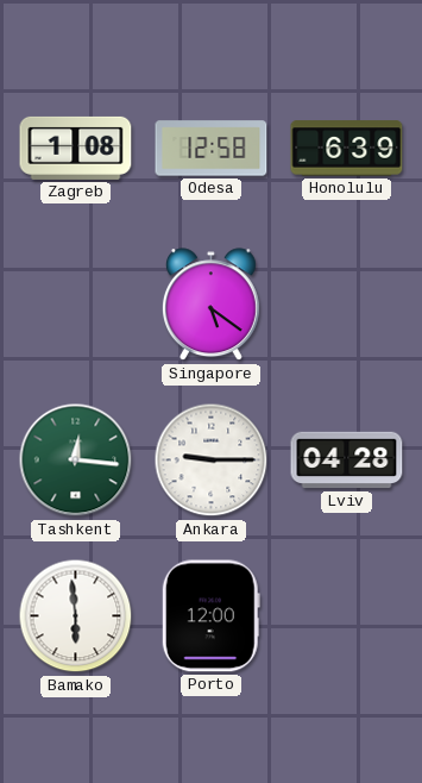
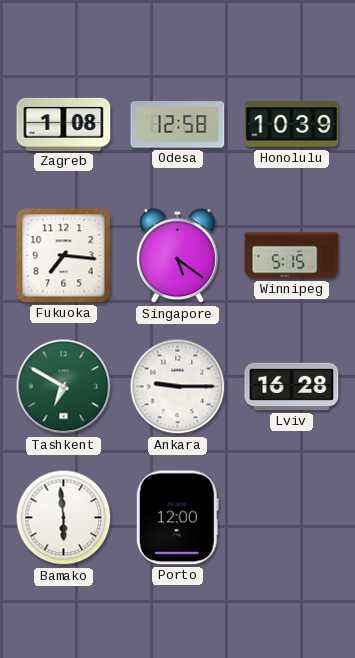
Honolulu: 6:39 -> 10:39
Fukuoka: none -> 7:16
Winnipeg: none -> 5:15
Tashkent: 12:16 -> 6:50
Lviv: 04:28 -> 16:28
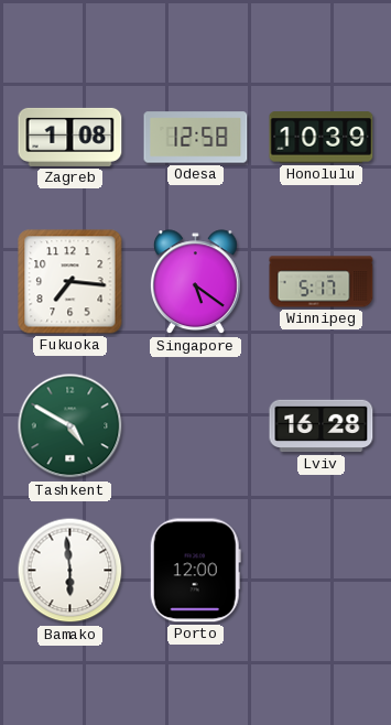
Winnipeg: 5:15 -> 5:17
Tashkent: 6:50 -> 4:50
Ankara: 9:15 -> none
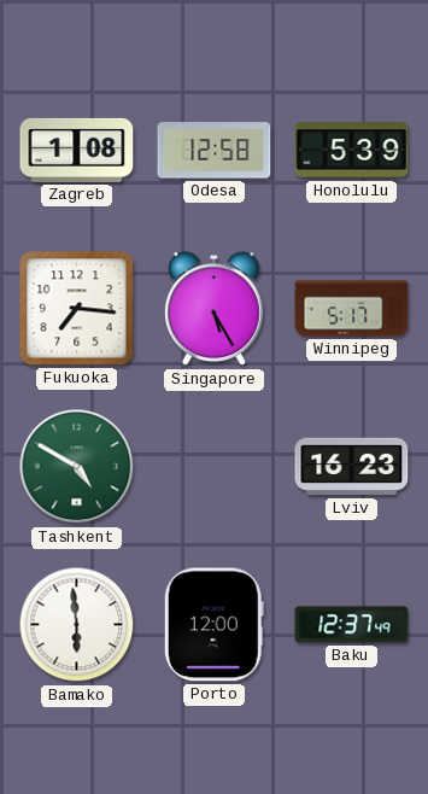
Honolulu: 10:39 -> 5:39
Singapore: 5:21 -> 5:25
Lviv: 16:28 -> 16:23
Baku: none -> 12:37
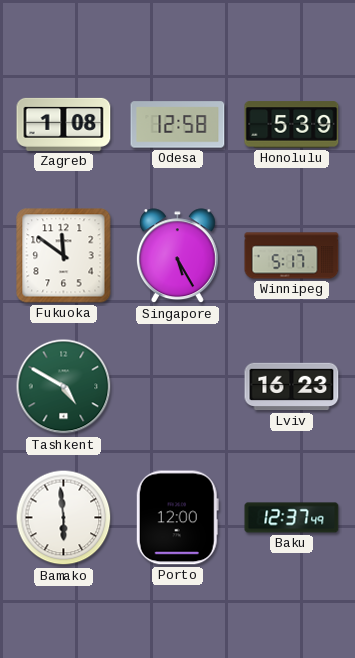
Fukuoka: 7:16 -> 11:51
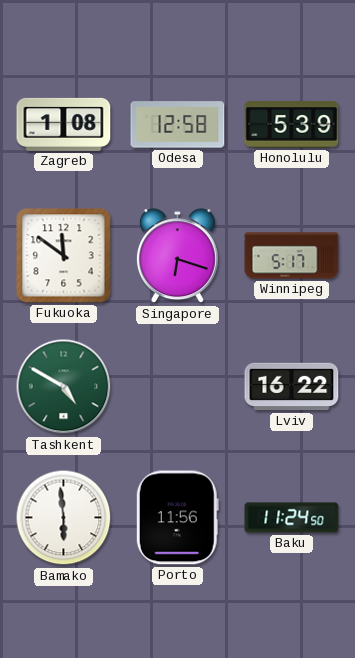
Singapore: 5:25 -> 6:18
Lviv: 16:23 -> 16:22
Porto: 12:00 -> 11:56
Baku: 12:37 -> 11:24
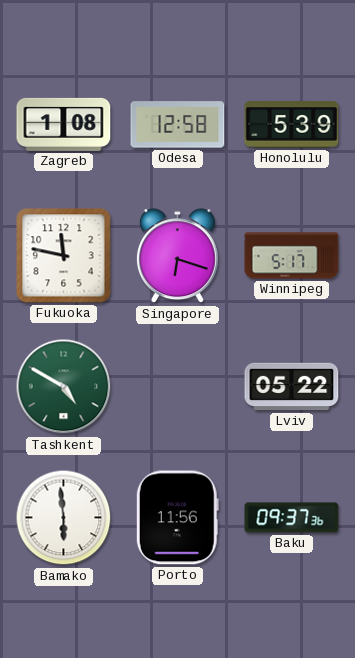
Fukuoka: 11:51 -> 11:47
Lviv: 16:22 -> 05:22
Baku: 11:24 -> 09:37
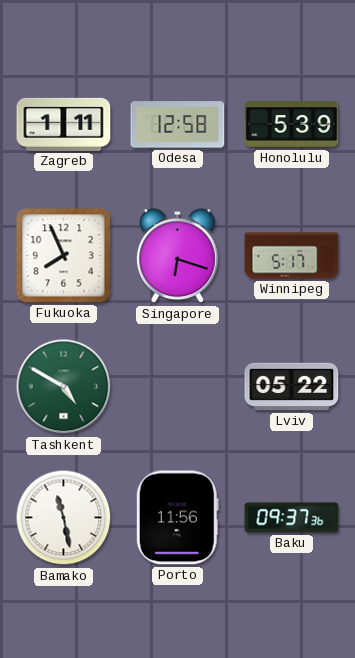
Zagreb: 1:08 -> 1:11
Fukuoka: 11:47 -> 7:56
Bamako: 5:59 -> 11:28
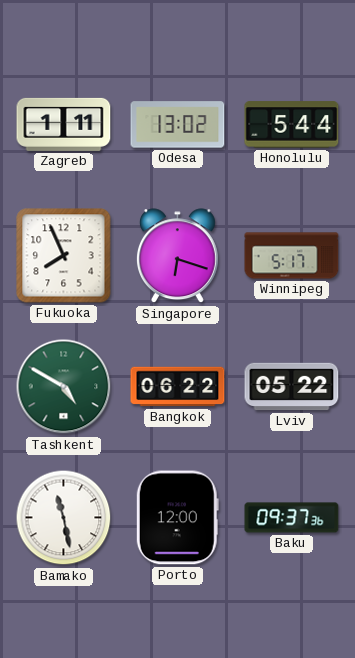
Odesa: 12:58 -> 13:02
Honolulu: 5:39 -> 5:44
Bangkok: none -> 06:22
Porto: 11:56 -> 12:00
